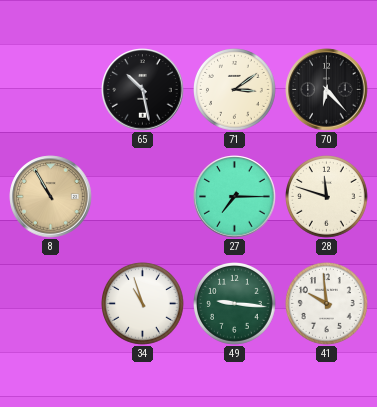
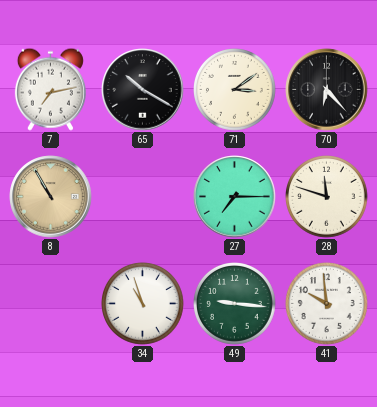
7: none -> 7:13
65: 10:28 -> 10:20
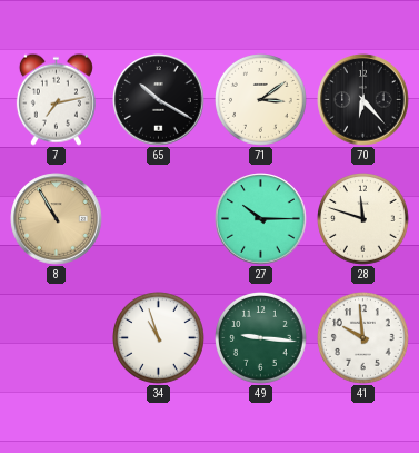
27: 7:15 -> 10:15
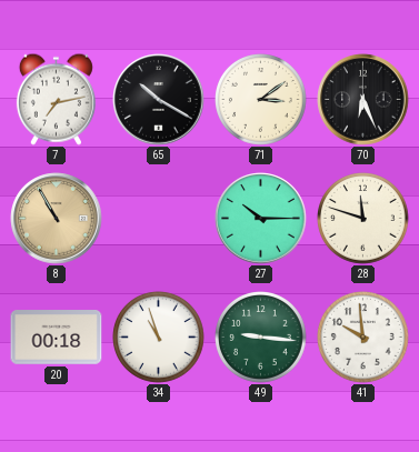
70: 6:23 -> 6:26
20: none -> 00:18
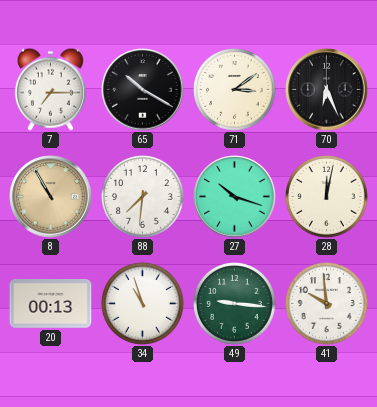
7: 7:13 -> 7:15
88: none -> 7:31
27: 10:15 -> 10:18
28: 11:48 -> 12:02
20: 00:18 -> 00:13
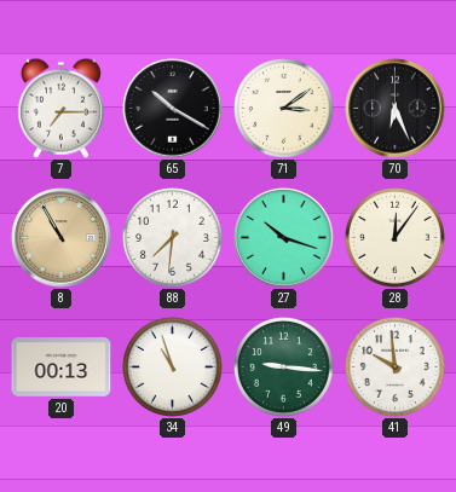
28: 12:02 -> 12:06
